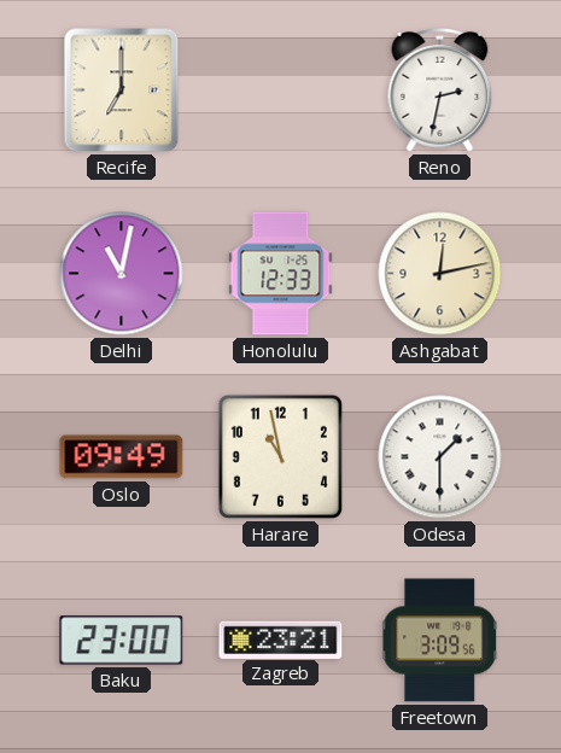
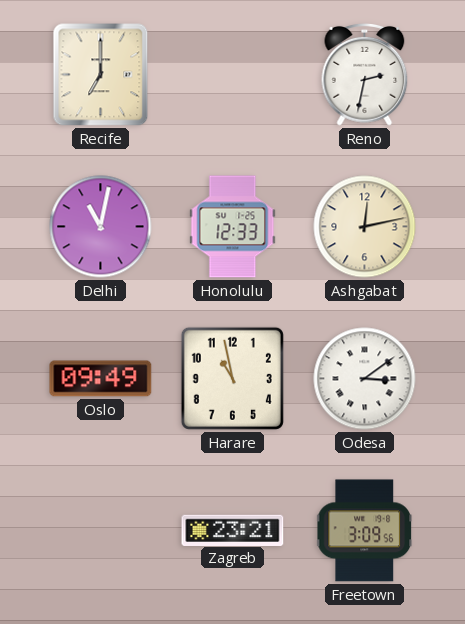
Odesa: 1:30 -> 3:09
Baku: 23:00 -> none
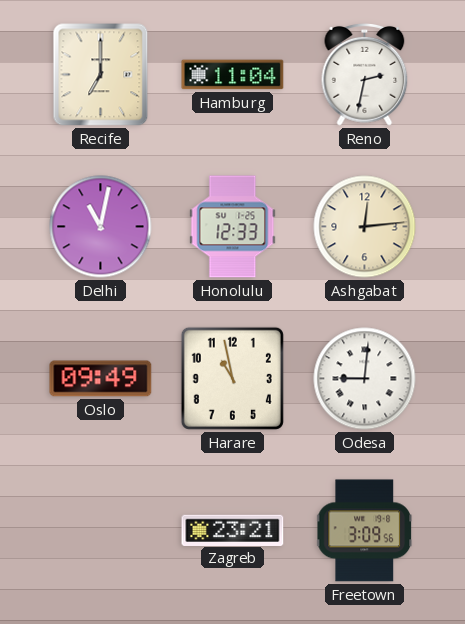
Hamburg: none -> 11:04
Ashgabat: 12:13 -> 12:14
Odesa: 3:09 -> 9:01
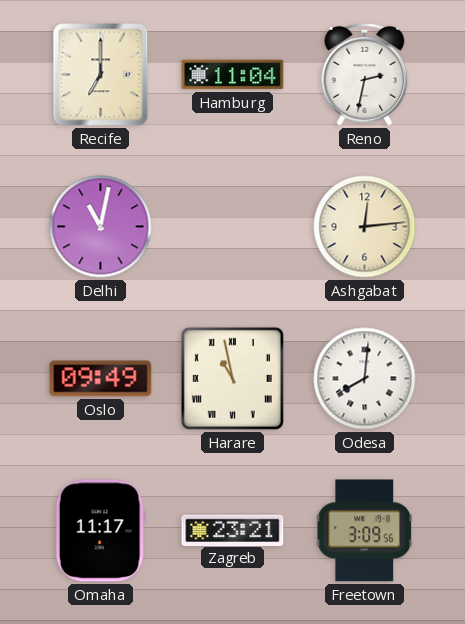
Honolulu: 12:33 -> none
Harare numerals: Arabic -> Roman
Odesa: 9:01 -> 8:01
Omaha: none -> 11:17
